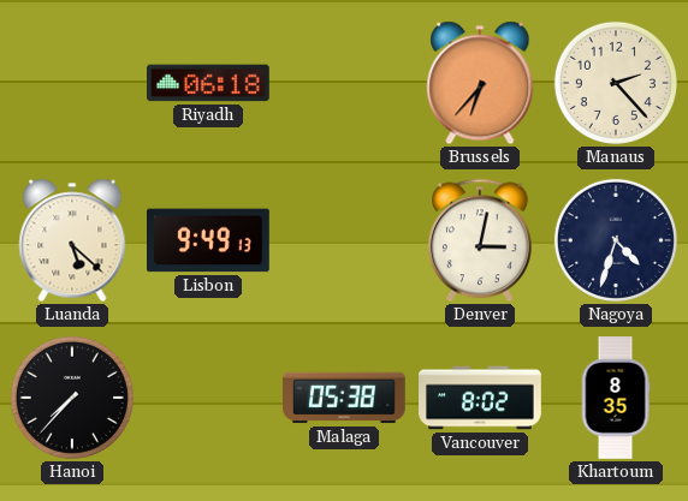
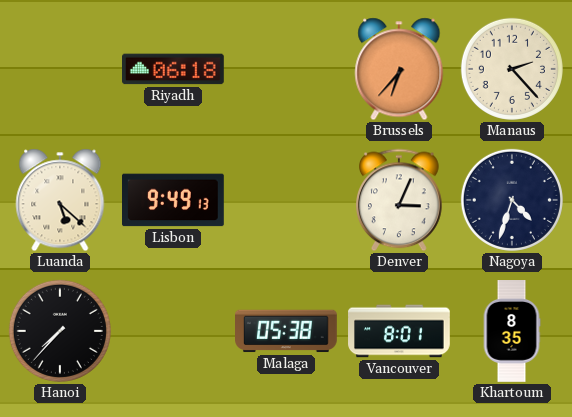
Denver: 3:02 -> 3:04
Vancouver: 8:02 -> 8:01
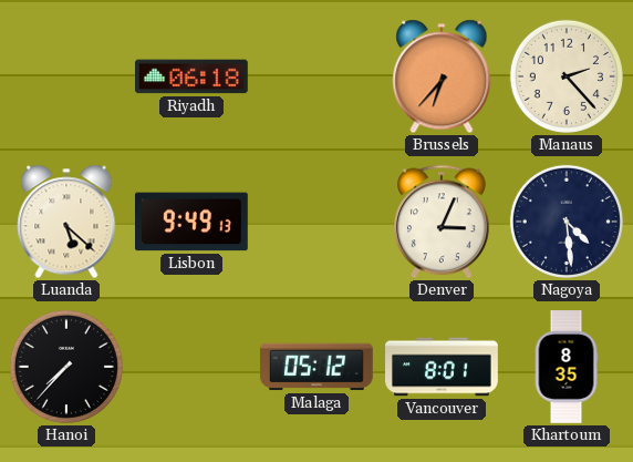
Nagoya: 4:33 -> 4:29
Malaga: 05:38 -> 05:12
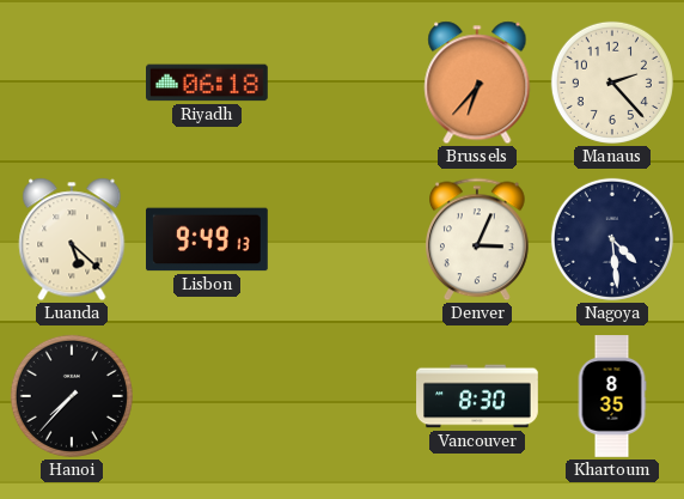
Malaga: 05:12 -> none
Vancouver: 8:01 -> 8:30
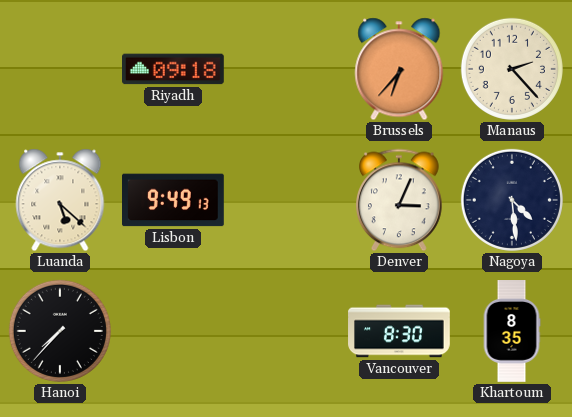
Riyadh: 06:18 -> 09:18
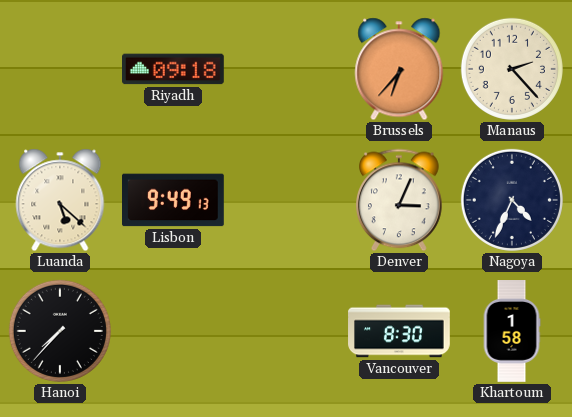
Nagoya: 4:29 -> 4:34
Khartoum: 8:35 -> 1:58
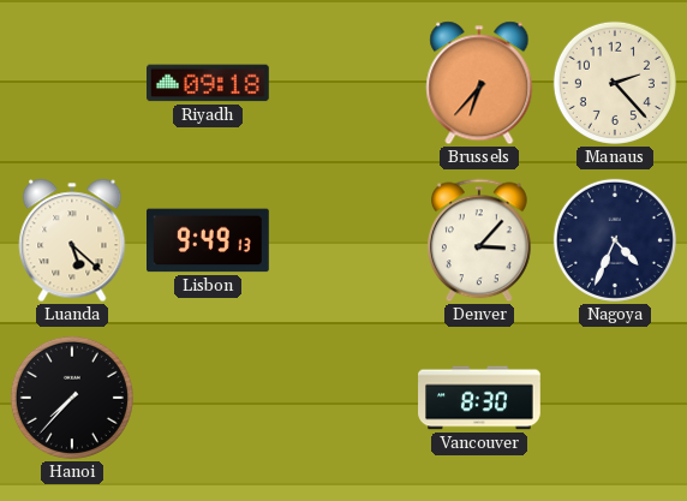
Denver: 3:04 -> 3:07
Khartoum: 1:58 -> none
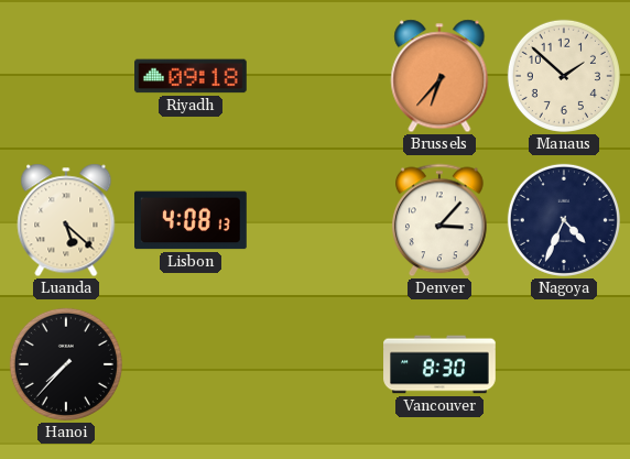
Manaus: 2:23 -> 1:52
Lisbon: 9:49 -> 4:08
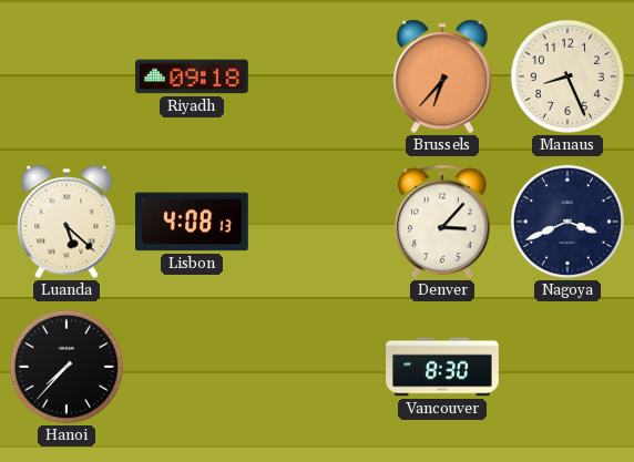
Manaus: 1:52 -> 8:26
Nagoya: 4:34 -> 3:41
